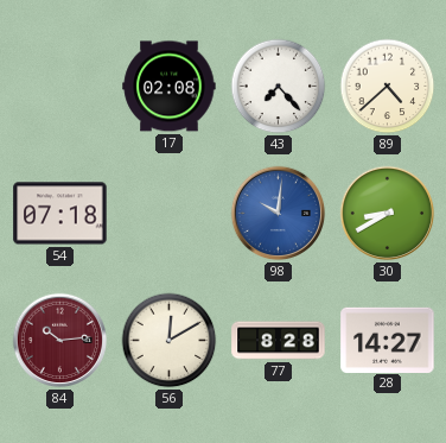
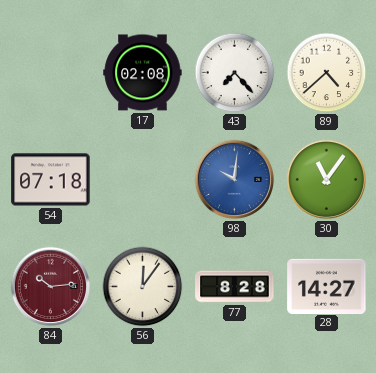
30: 8:40 -> 11:06
56: 12:10 -> 12:06
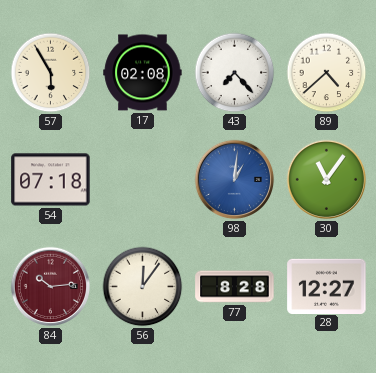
57: none -> 5:55
98: 10:01 -> 1:01
28: 14:27 -> 12:27
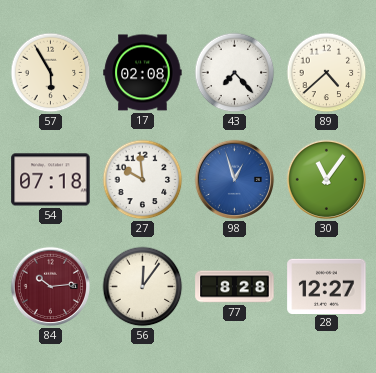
27: none -> 9:59
98: 1:01 -> 12:57
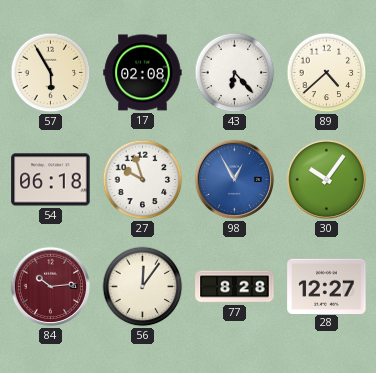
43: 7:23 -> 6:23
54: 07:18 -> 06:18
27: 9:59 -> 9:57
98: 12:57 -> 12:55
30: 11:06 -> 10:06
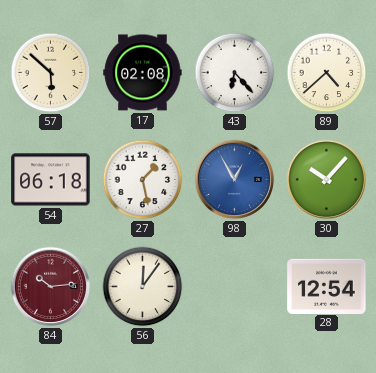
57: 5:55 -> 5:52
27: 9:57 -> 1:28
30: 10:06 -> 10:07
77: 8:28 -> none
28: 12:27 -> 12:54
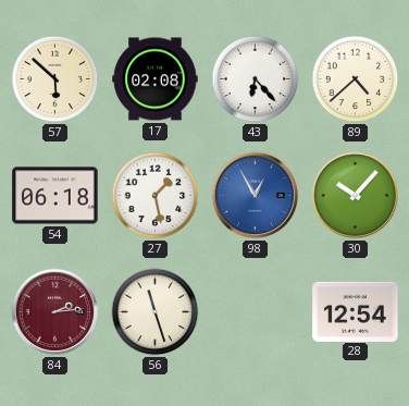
84: 10:14 -> 2:14
56: 12:06 -> 11:27
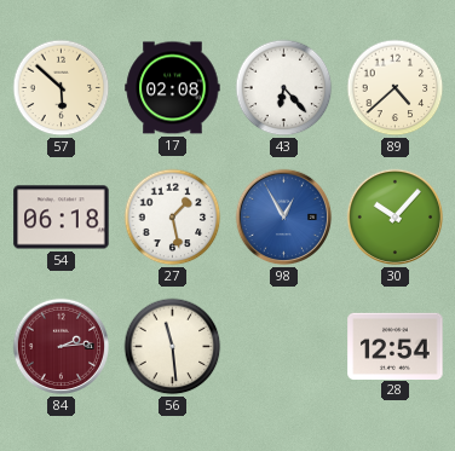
56: 11:27 -> 11:29
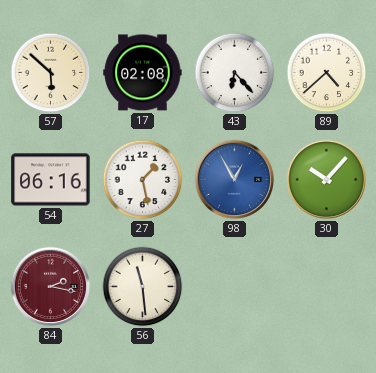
54: 06:18 -> 06:16
84: 2:14 -> 2:17
28: 12:54 -> none
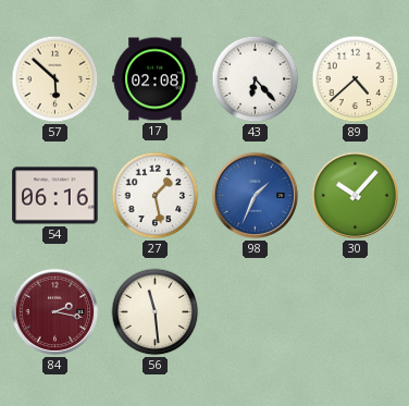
98: 12:55 -> 1:34
